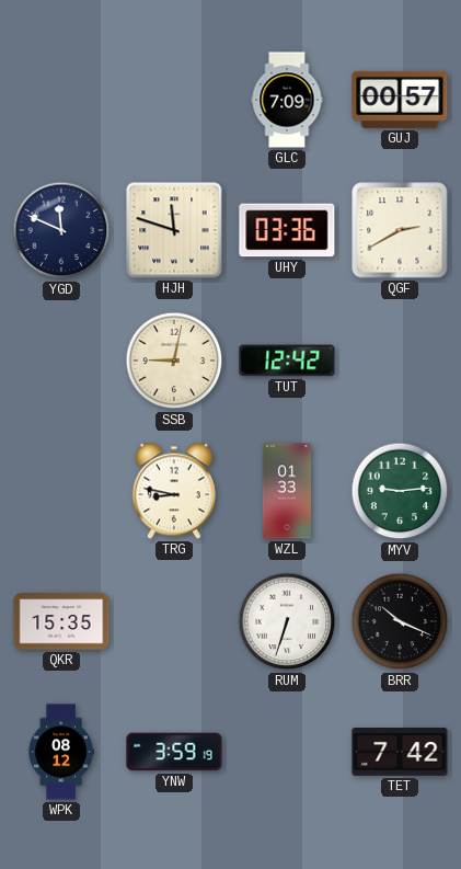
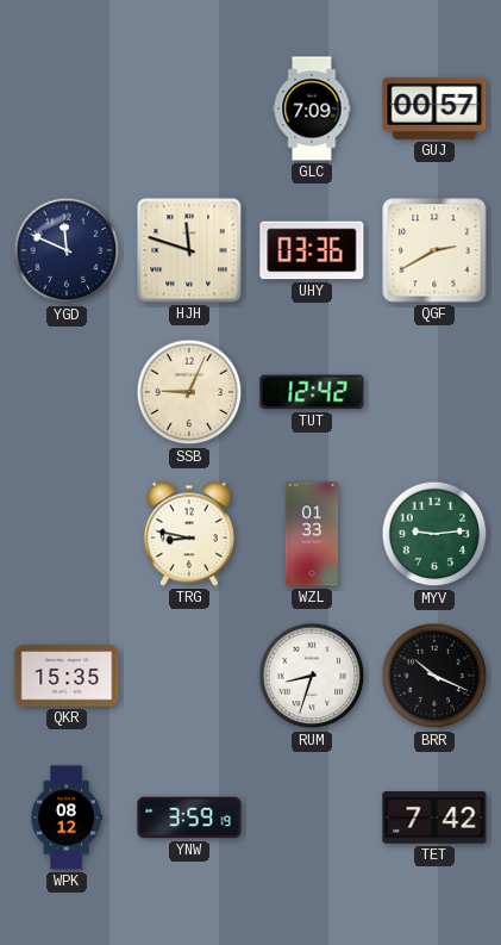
SSB: 9:02 -> 9:04
RUM: 6:33 -> 8:33
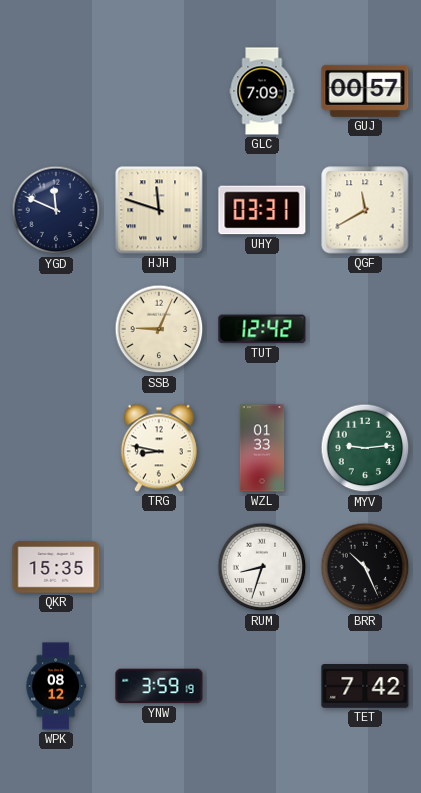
UHY: 03:36 -> 03:31
QGF: 2:40 -> 11:40
BRR: 10:19 -> 10:26
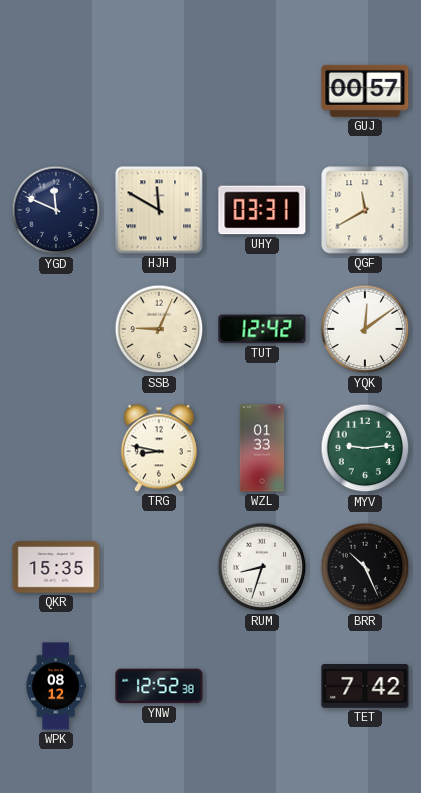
GLC: 7:09 -> none
HJH: 11:48 -> 11:50
YQK: none -> 12:09
YNW: 3:59 -> 12:52
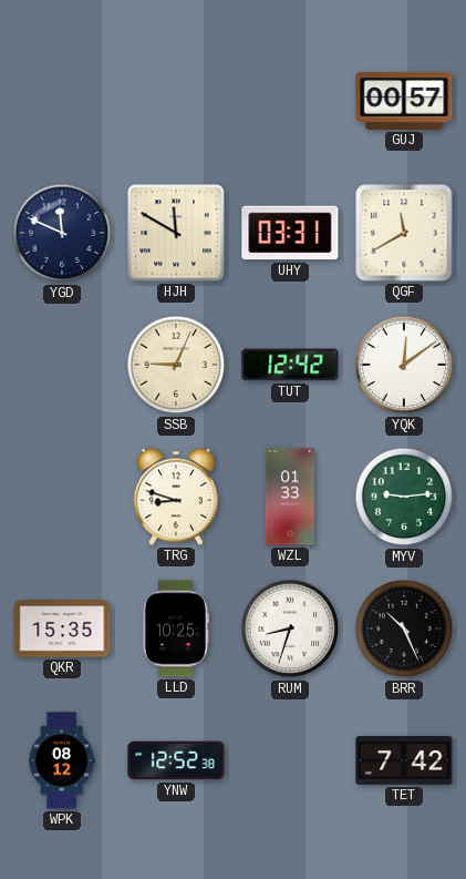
TRG: 8:47 -> 8:48
LLD: none -> 10:25
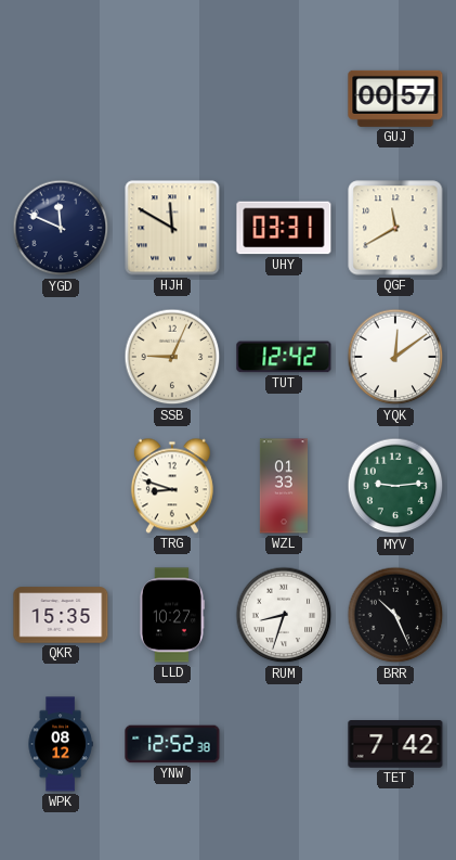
LLD: 10:25 -> 10:27
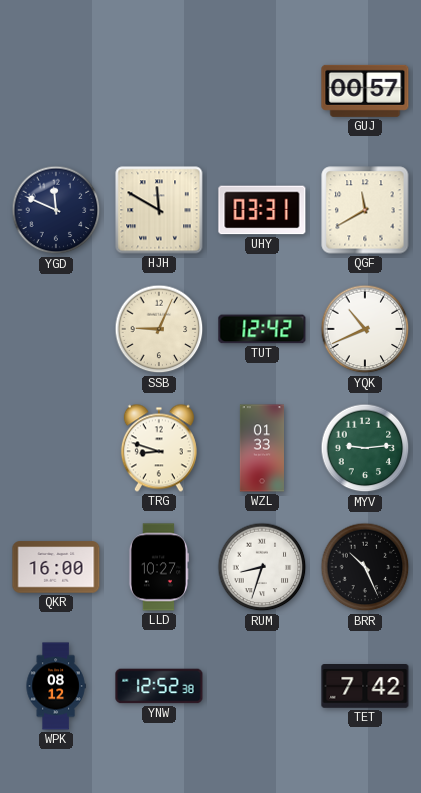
YQK: 12:09 -> 10:41
QKR: 15:35 -> 16:00
